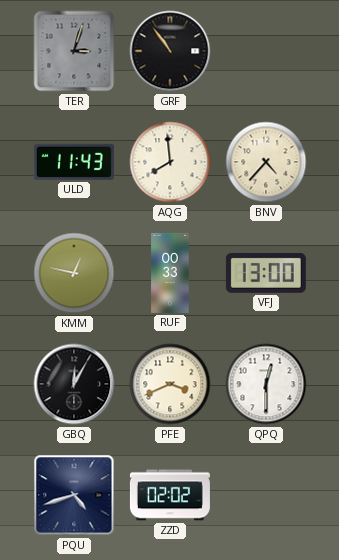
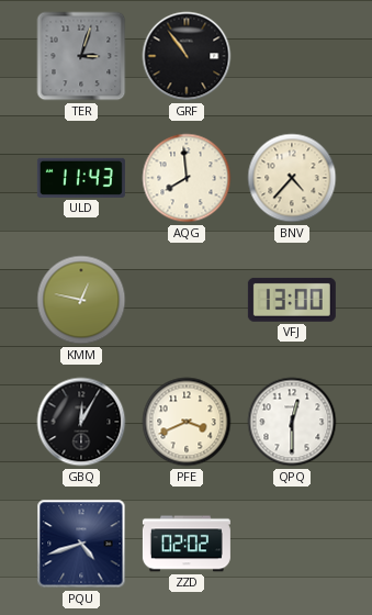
RUF: 00:33 -> none
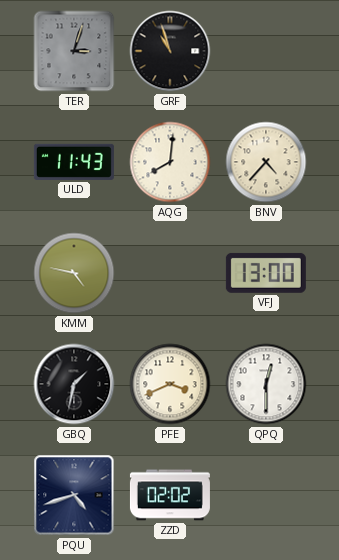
GRF: 10:54 -> 10:57
AQG: 7:59 -> 8:01
KMM: 12:47 -> 4:47
GBQ: 12:05 -> 1:32
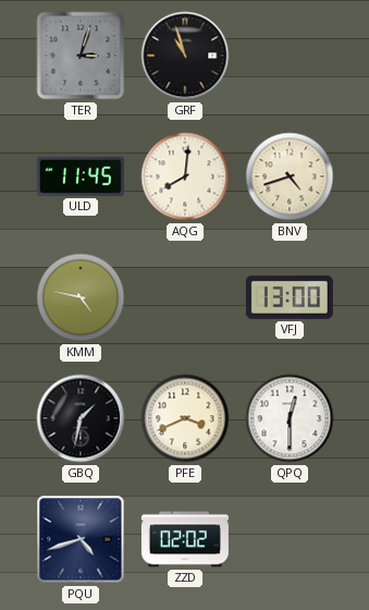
ULD: 11:43 -> 11:45
BNV: 4:37 -> 4:42
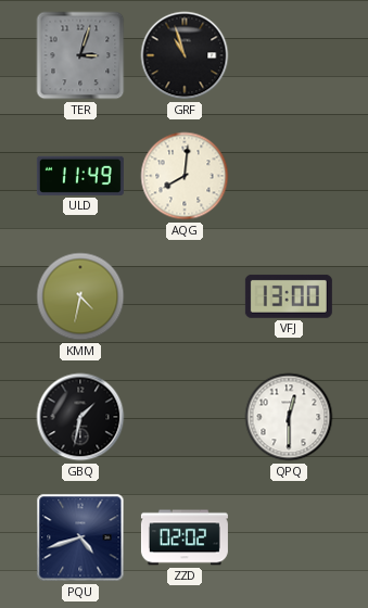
ULD: 11:45 -> 11:49
BNV: 4:42 -> none
KMM: 4:47 -> 4:32
PFE: 3:41 -> none
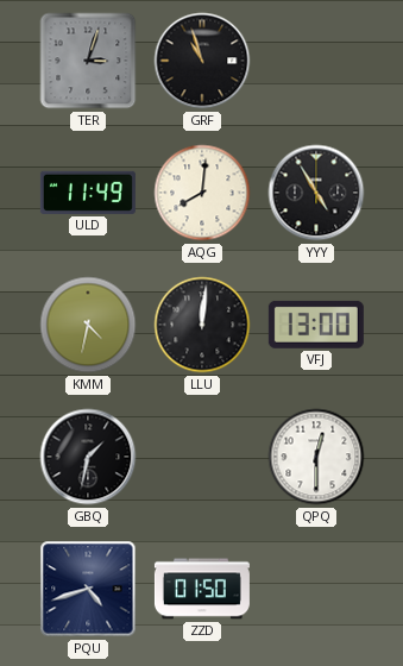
YYY: none -> 4:55
LLU: none -> 12:01
ZZD: 02:02 -> 01:50
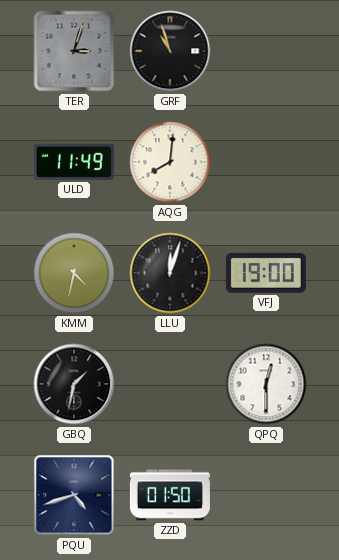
YYY: 4:55 -> none
LLU: 12:01 -> 12:03
VFJ: 13:00 -> 19:00
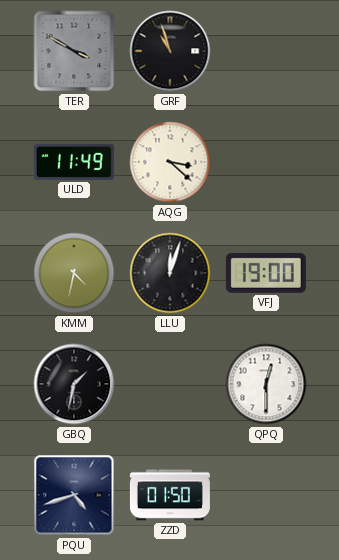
TER: 3:03 -> 3:50
AQG: 8:01 -> 3:22
